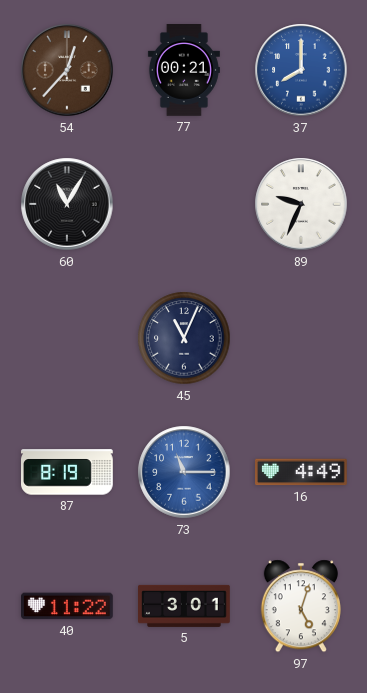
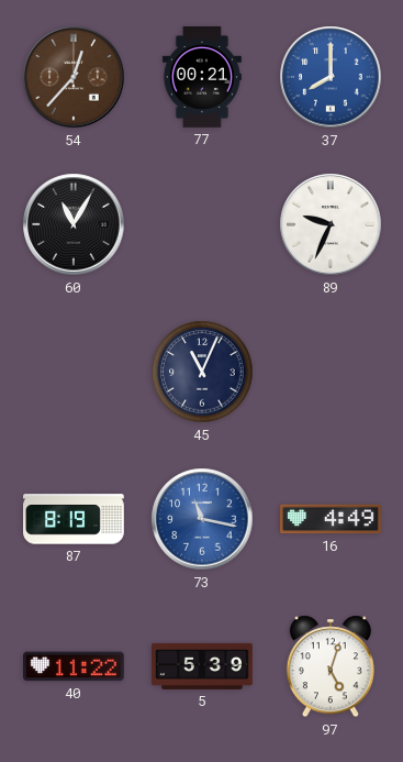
73: 11:15 -> 11:17
5: 3:01 -> 5:39
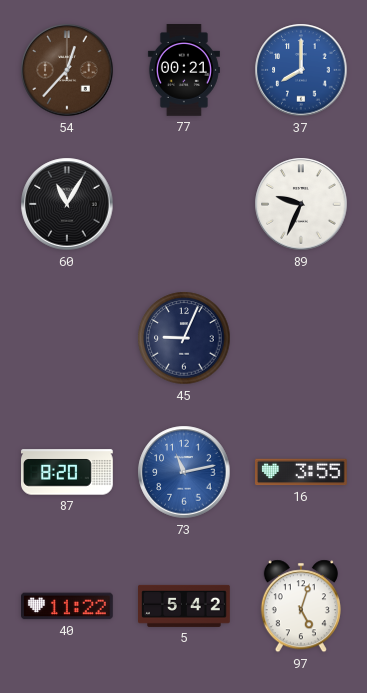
45: 11:04 -> 9:04
87: 8:19 -> 8:20
73: 11:17 -> 11:13
16: 4:49 -> 3:55
5: 5:39 -> 5:42
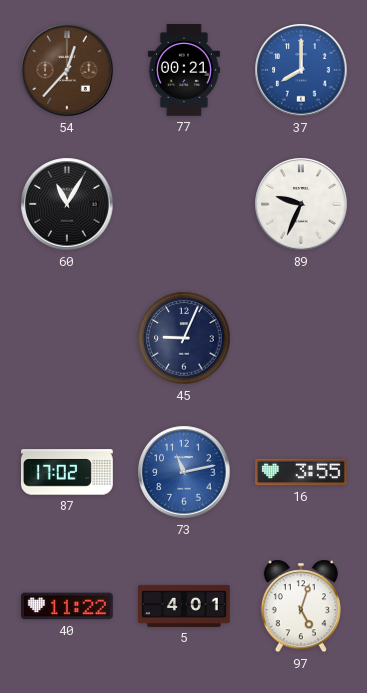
87: 8:20 -> 17:02
5: 5:42 -> 4:01
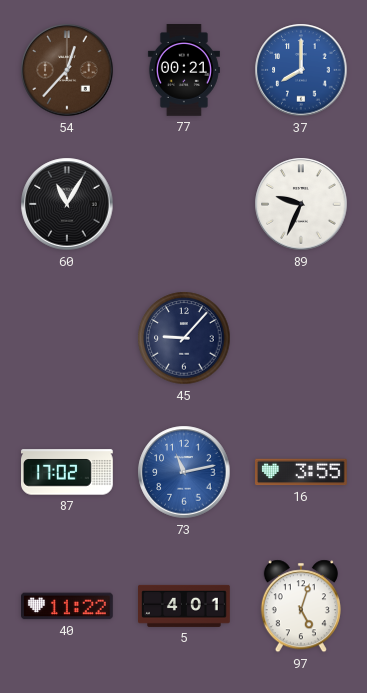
45: 9:04 -> 9:07
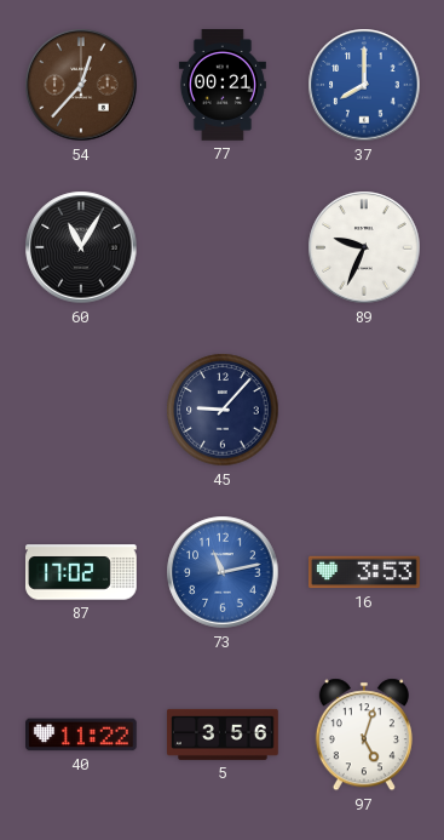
16: 3:55 -> 3:53
5: 4:01 -> 3:56
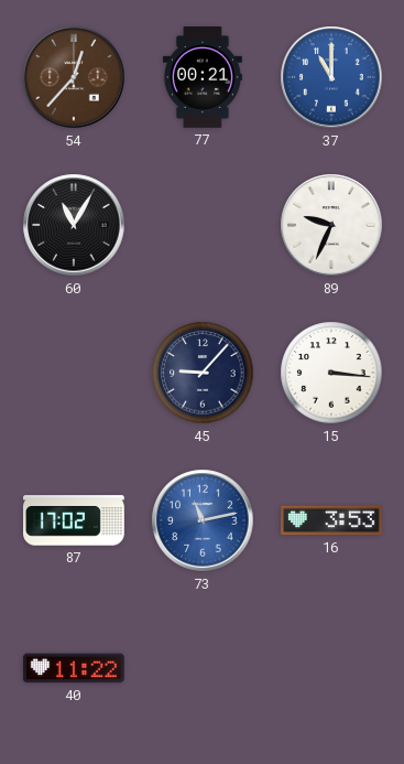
37: 8:00 -> 11:00
15: none -> 3:16
5: 3:56 -> none
97: 5:03 -> none
